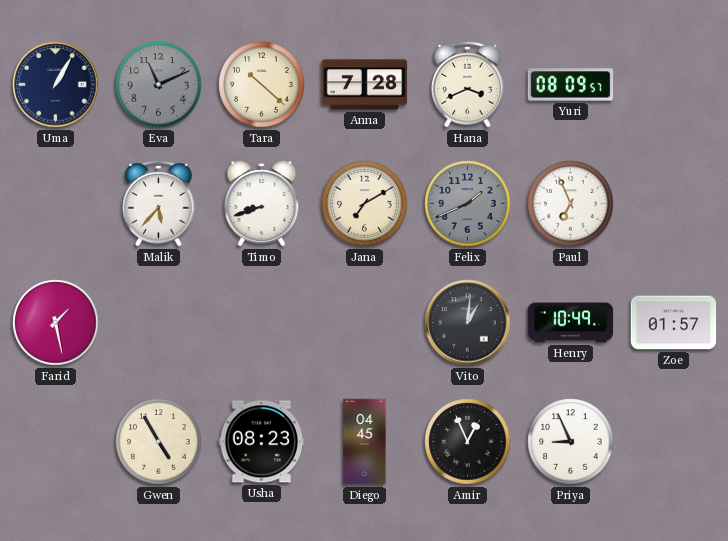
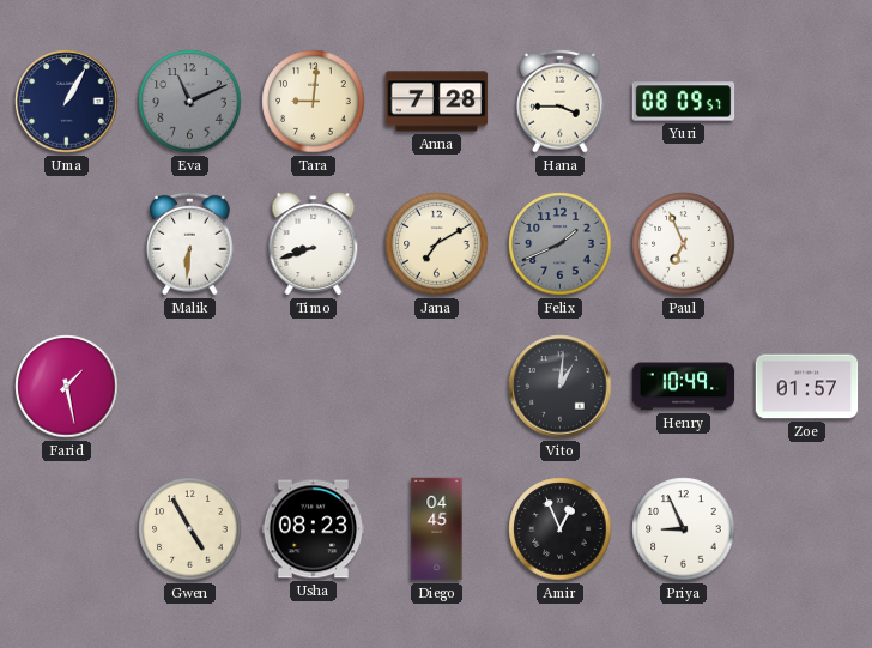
Tara: 10:22 -> 9:01
Hana: 3:41 -> 3:45
Malik: 5:37 -> 6:31
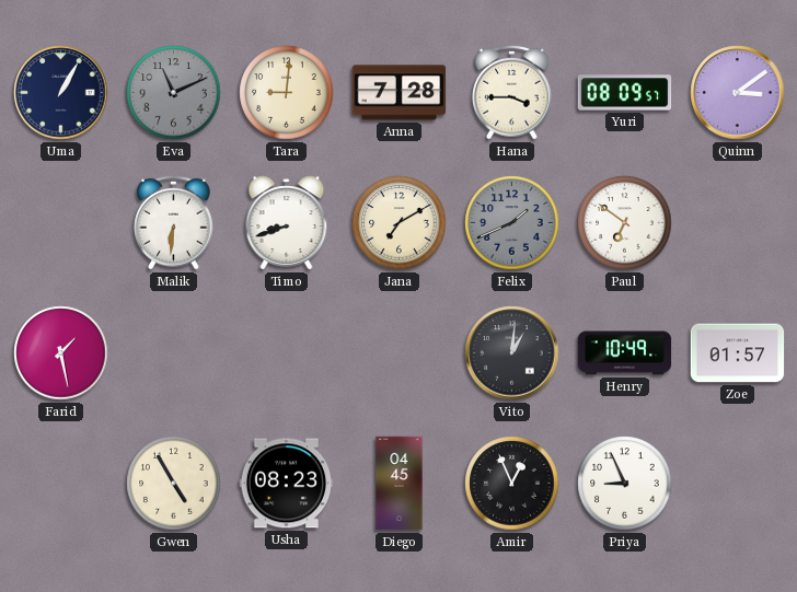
Quinn: none -> 3:09
Paul: 6:56 -> 6:51
